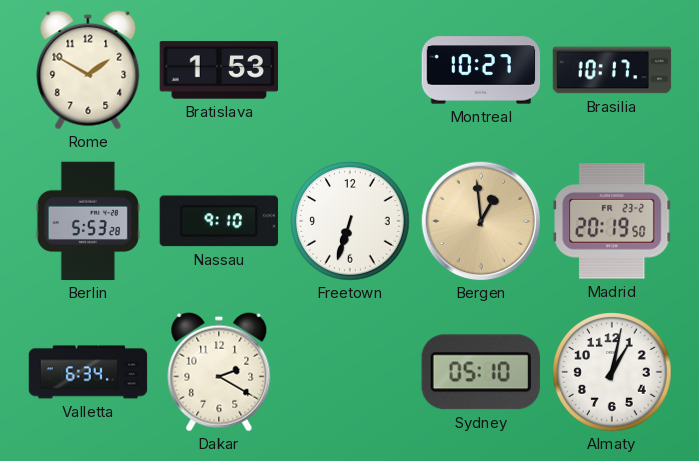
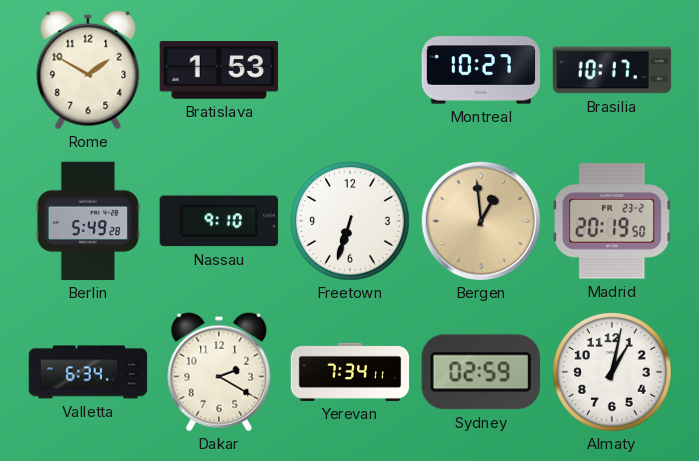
Berlin: 5:53 -> 5:49
Yerevan: none -> 7:34
Sydney: 05:10 -> 02:59
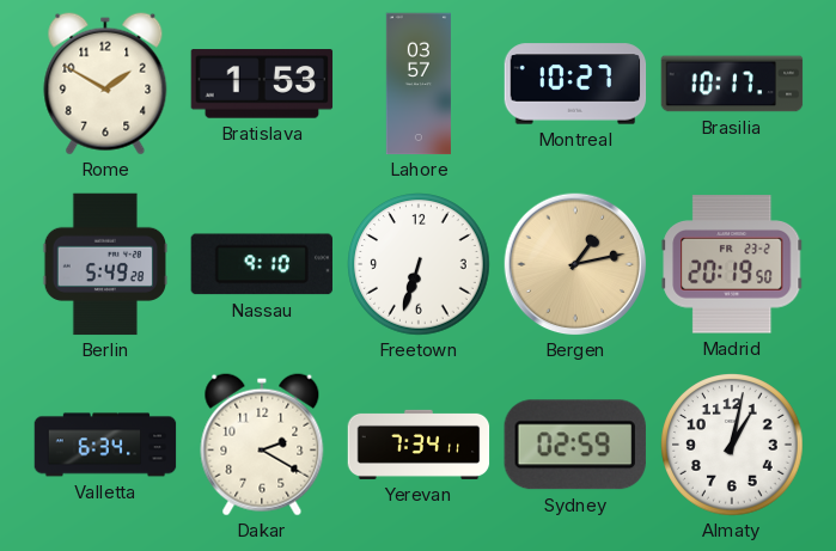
Lahore: none -> 03:57
Bergen: 12:59 -> 1:13
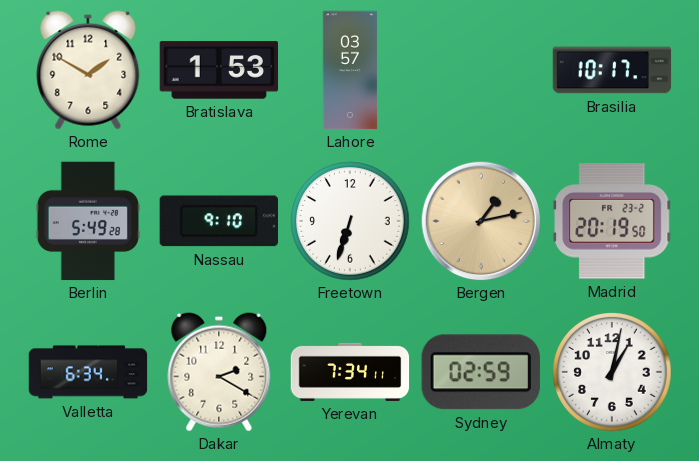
Montreal: 10:27 -> none
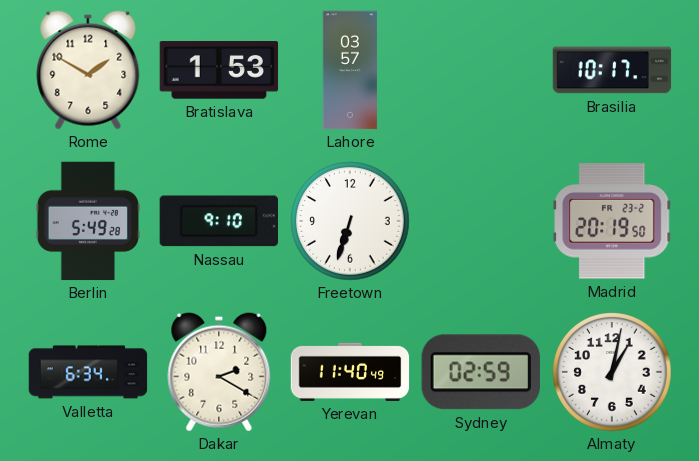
Bergen: 1:13 -> none
Yerevan: 7:34 -> 11:40
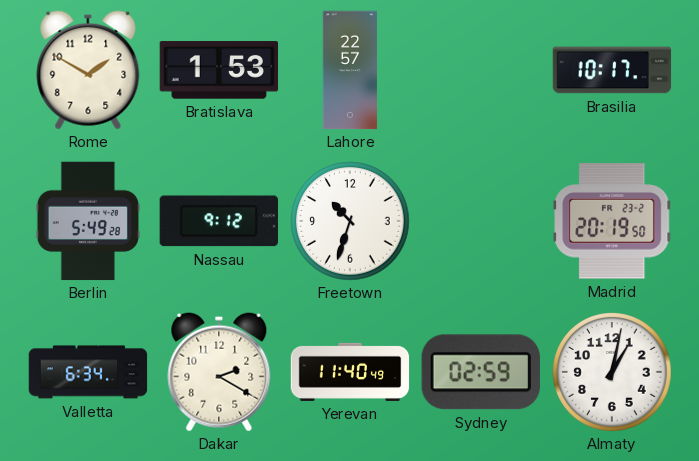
Lahore: 03:57 -> 22:57
Nassau: 9:10 -> 9:12
Freetown: 6:33 -> 10:33
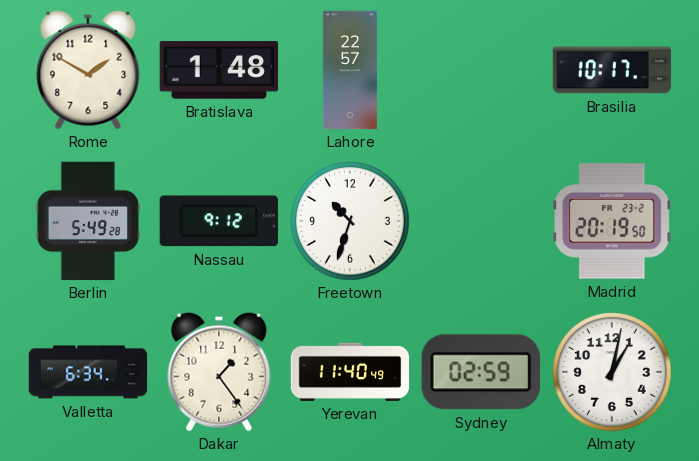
Bratislava: 1:53 -> 1:48
Dakar: 2:20 -> 1:24
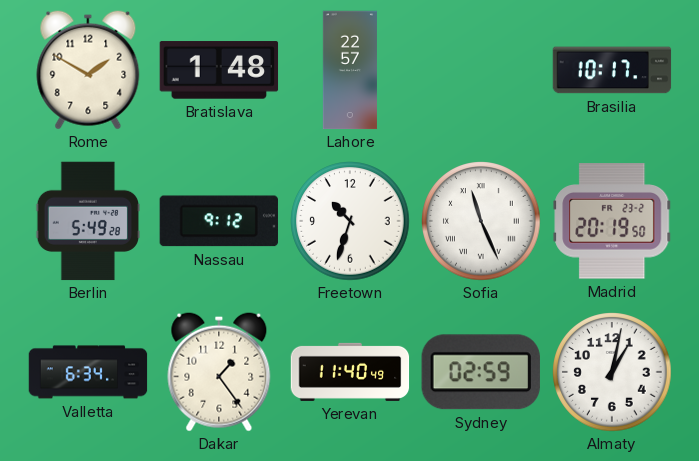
Sofia: none -> 11:26
